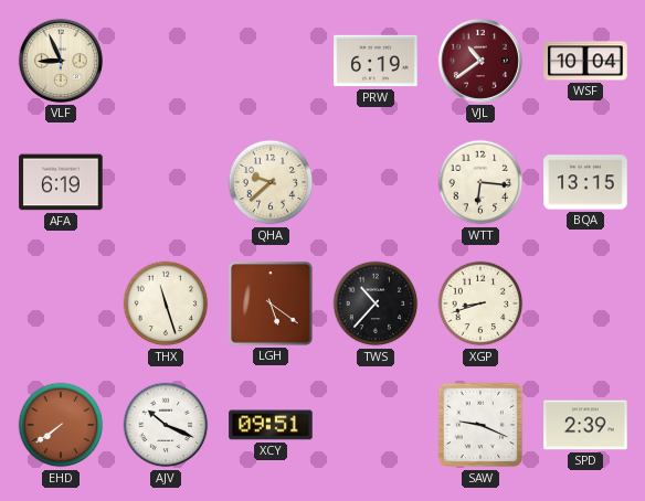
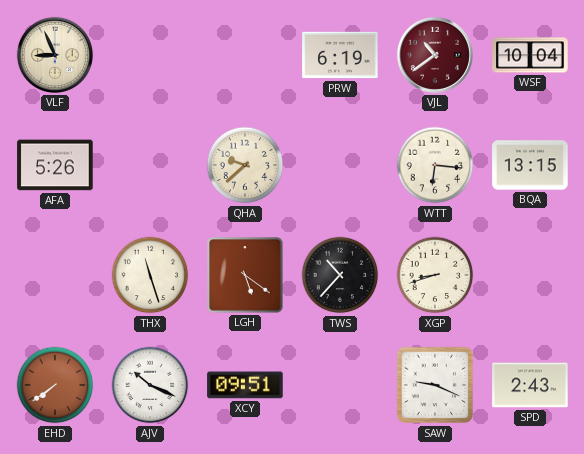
AFA: 6:19 -> 5:26
SPD: 2:39 -> 2:43
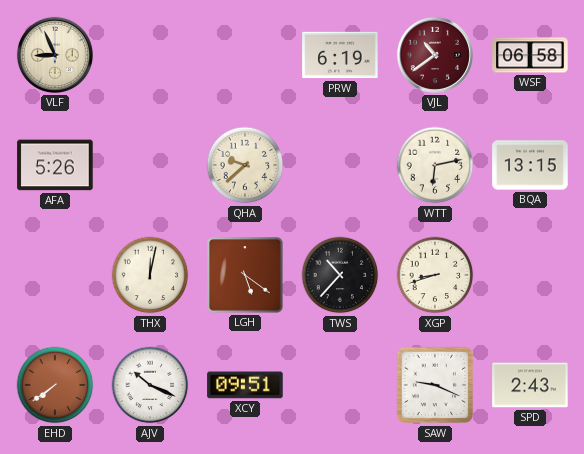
WSF: 10:04 -> 06:58
WTT: 6:16 -> 6:13
THX: 11:27 -> 12:02
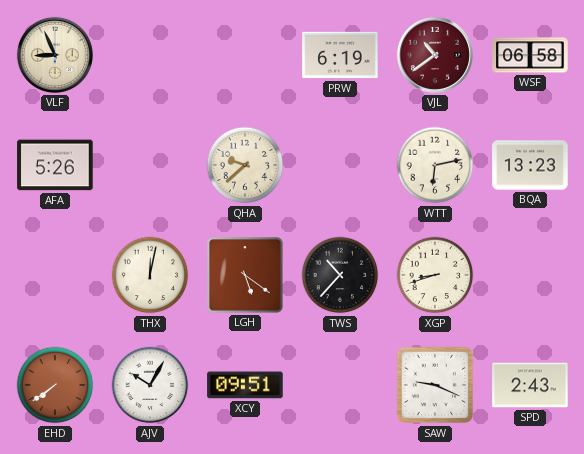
BQA: 13:15 -> 13:23
AJV: 10:19 -> 10:05
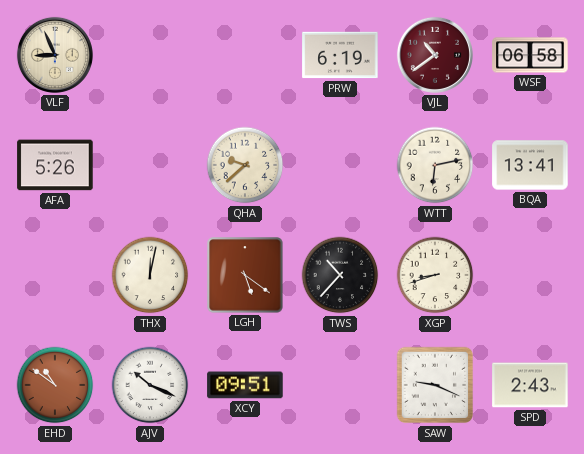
BQA: 13:23 -> 13:41
EHD: 7:39 -> 10:51
AJV: 10:05 -> 10:19
